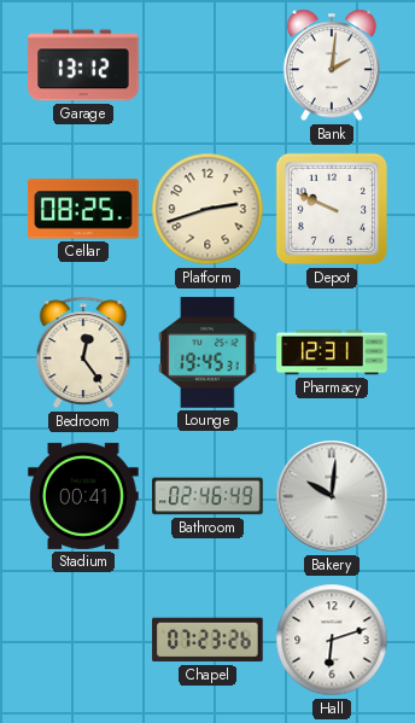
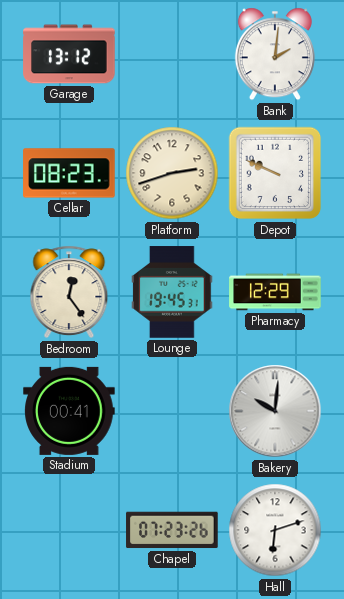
Cellar: 08:25 -> 08:23
Pharmacy: 12:31 -> 12:29
Bathroom: 02:46 -> none
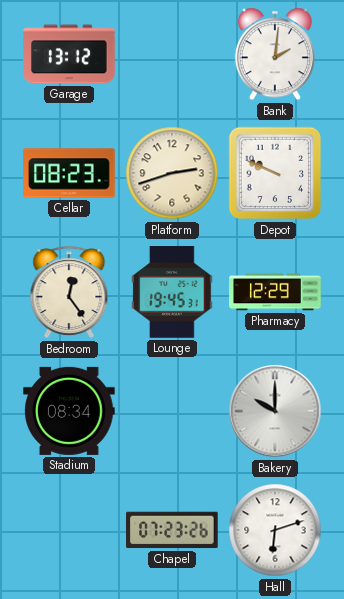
Stadium: 00:41 -> 08:34
Bakery: 10:01 -> 10:00
